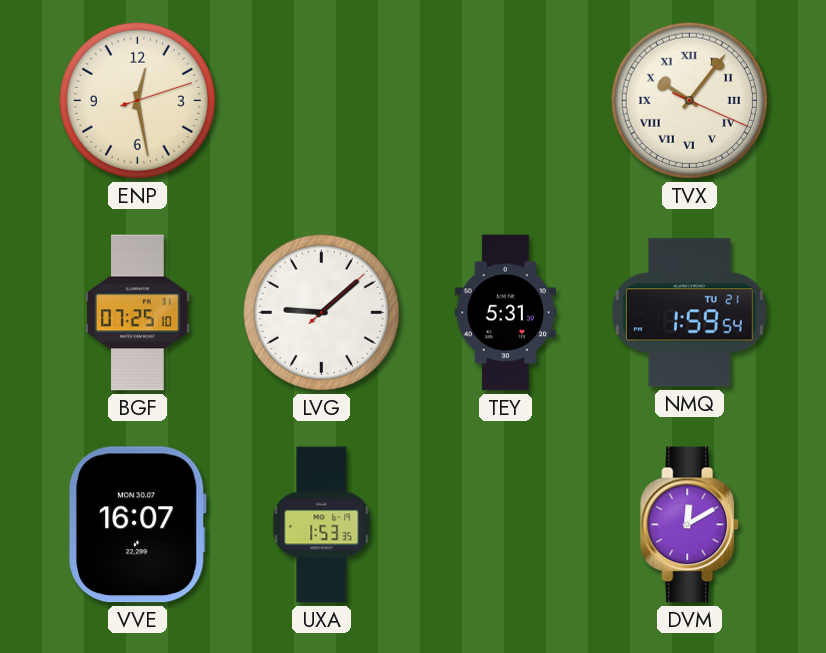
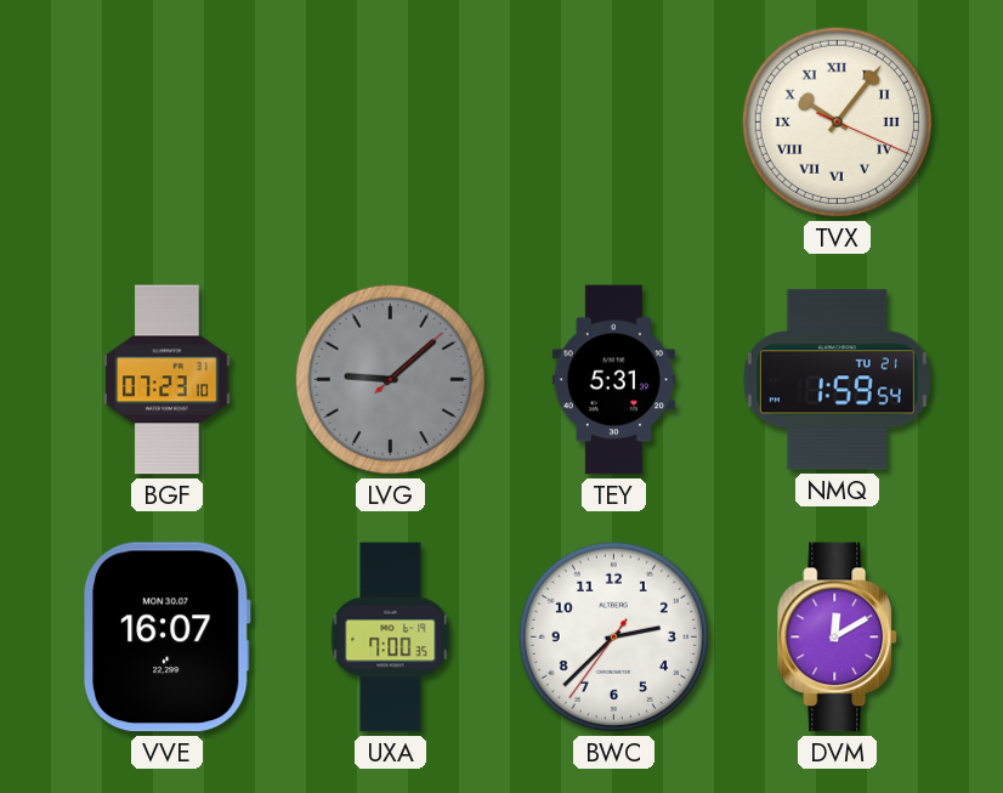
ENP: 12:28 -> none
BGF: 07:25 -> 07:23
LVG dial: white -> grey
UXA: 1:53 -> 7:00
BWC: none -> 2:37
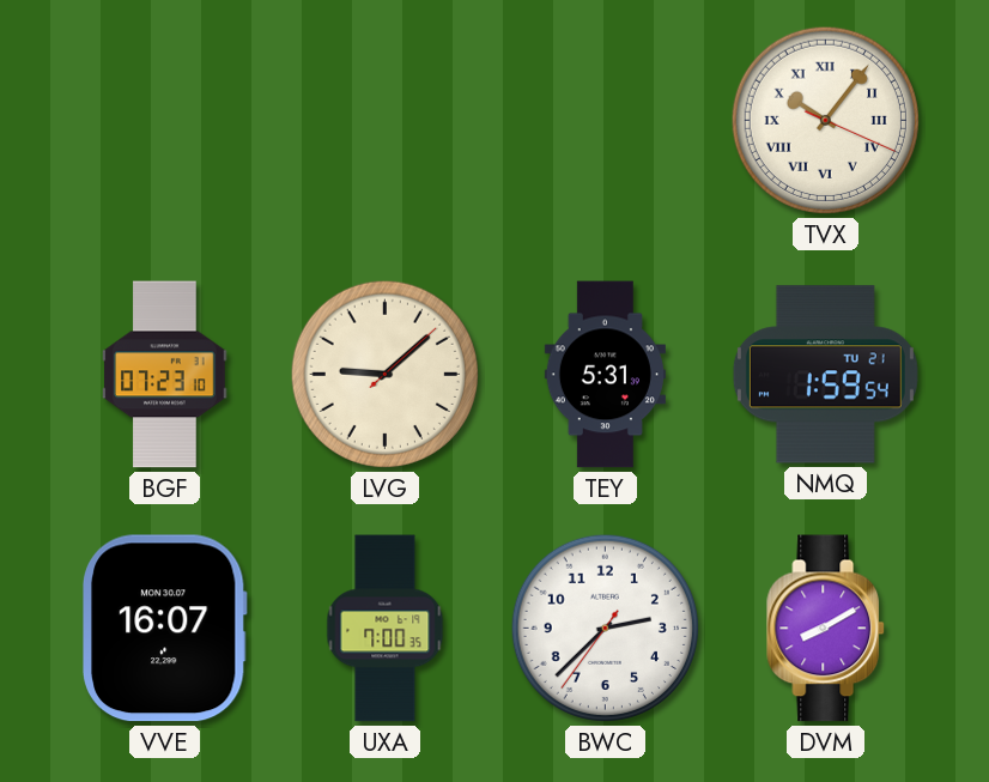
LVG dial: grey -> cream
DVM: 12:10 -> 8:10
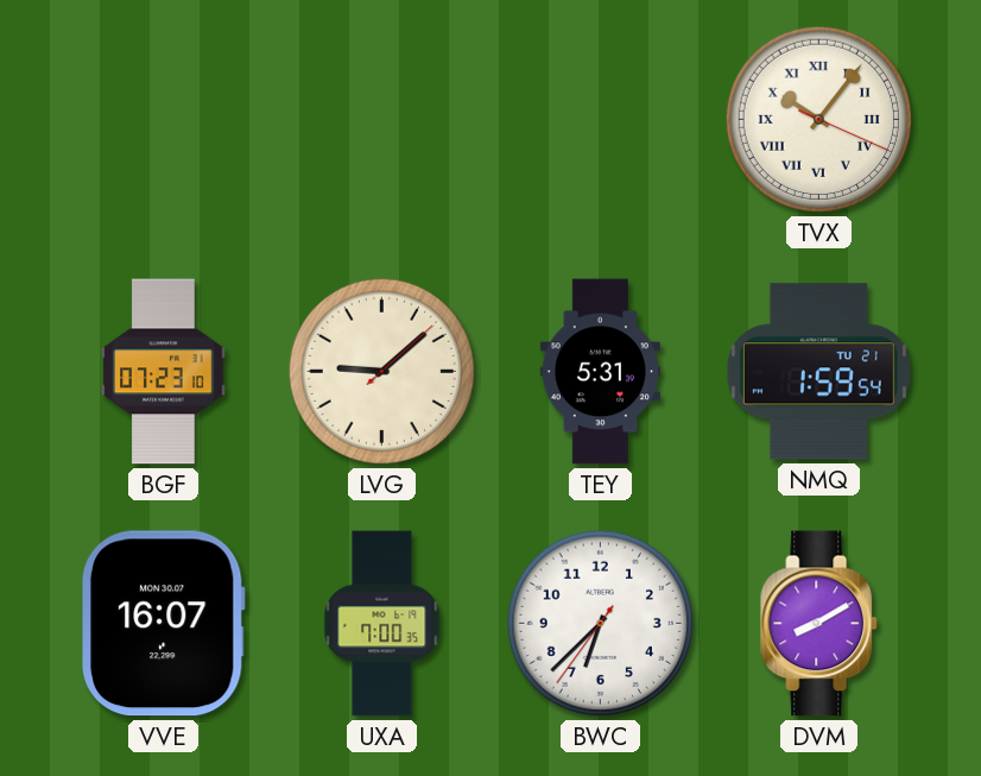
BWC: 2:37 -> 6:37
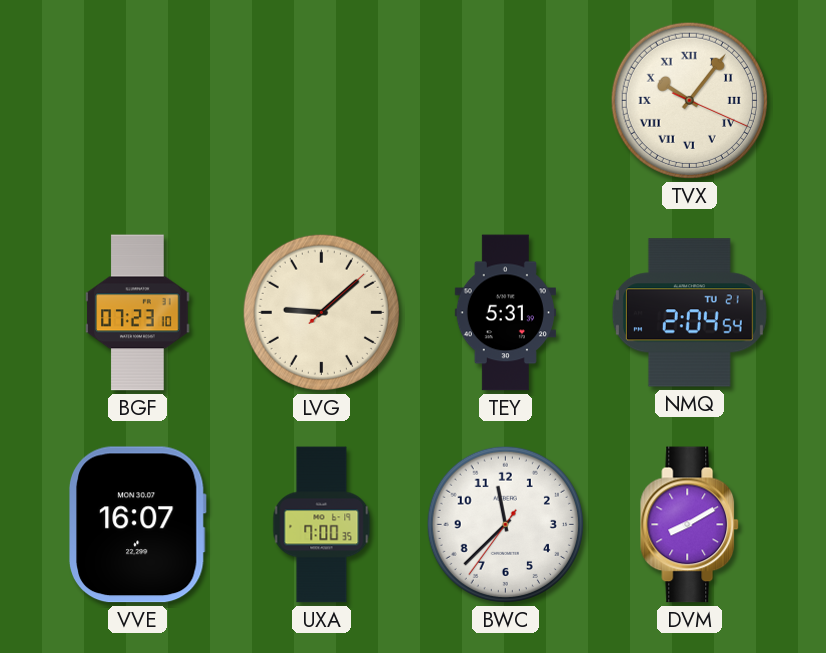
NMQ: 1:59 -> 2:04
BWC: 6:37 -> 11:37
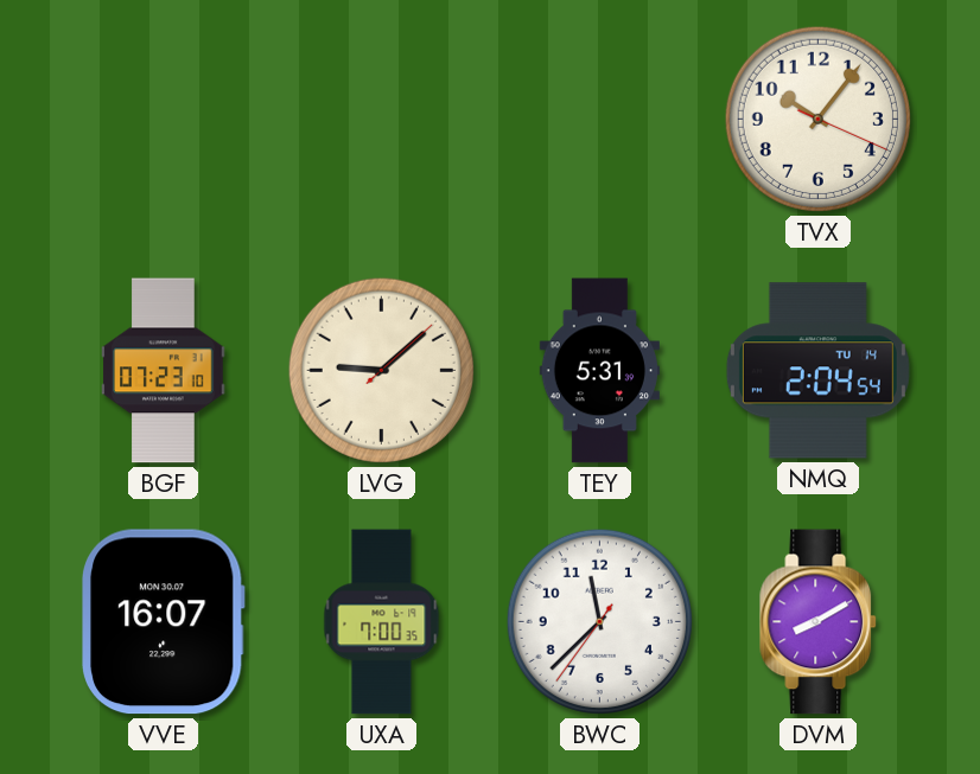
TVX numerals: Roman -> Arabic
NMQ date: TU 21 -> TU 14
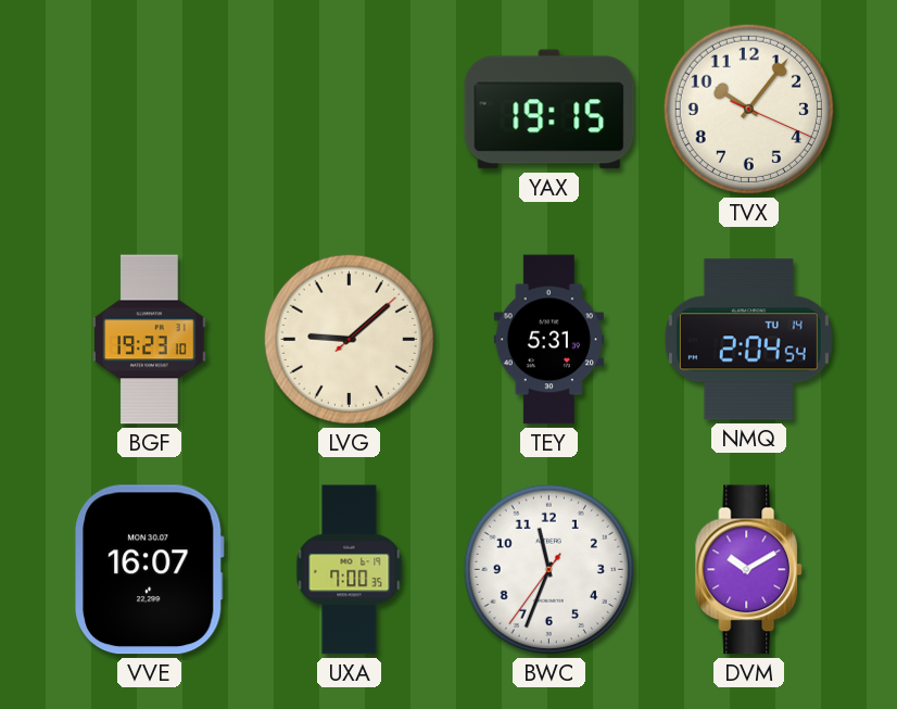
YAX: none -> 19:15
BGF: 07:23 -> 19:23
BWC: 11:37 -> 11:33
DVM: 8:10 -> 10:10
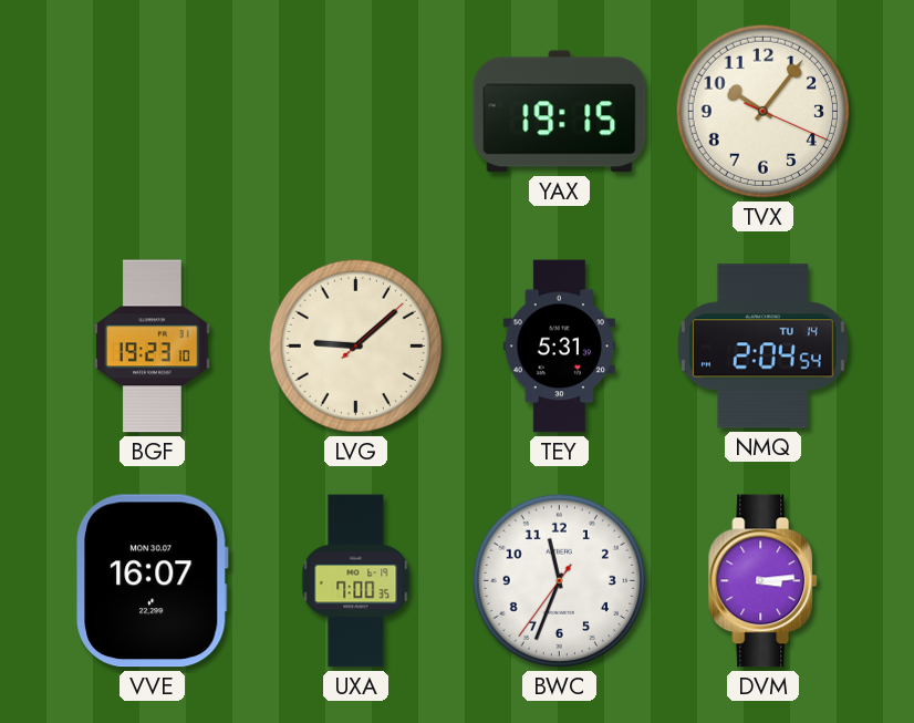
DVM: 10:10 -> 3:14
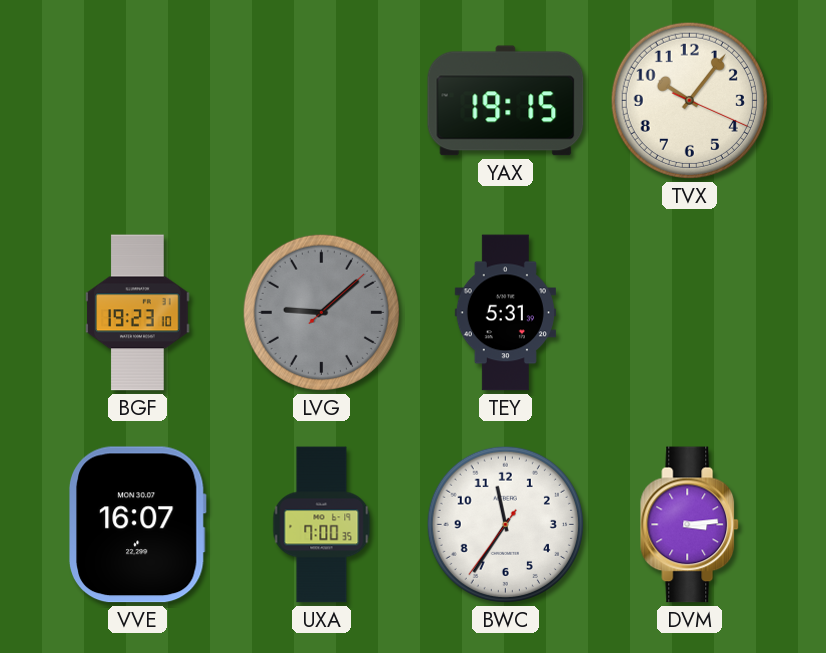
LVG dial: cream -> grey
NMQ: 2:04 -> none
BWC: 11:33 -> 11:35
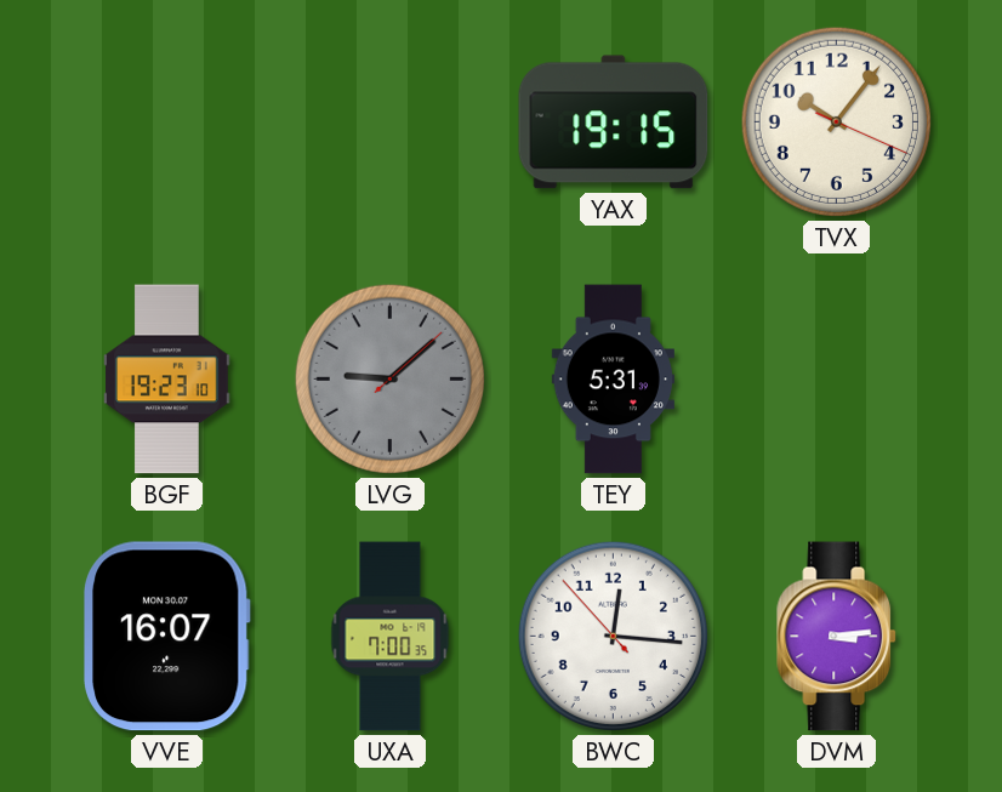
BWC: 11:35 -> 12:15
